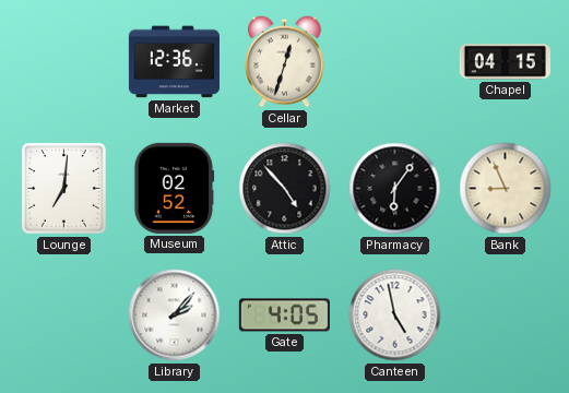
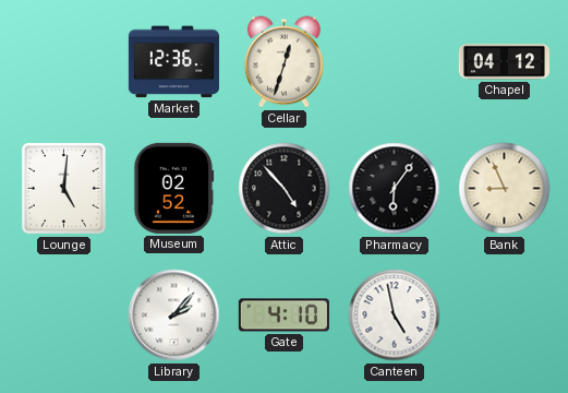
Chapel: 04:15 -> 04:12
Lounge: 7:01 -> 5:01
Gate: 4:05 -> 4:10
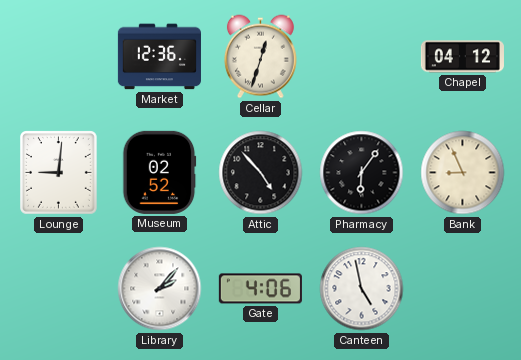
Lounge: 5:01 -> 9:01
Gate: 4:10 -> 4:06
